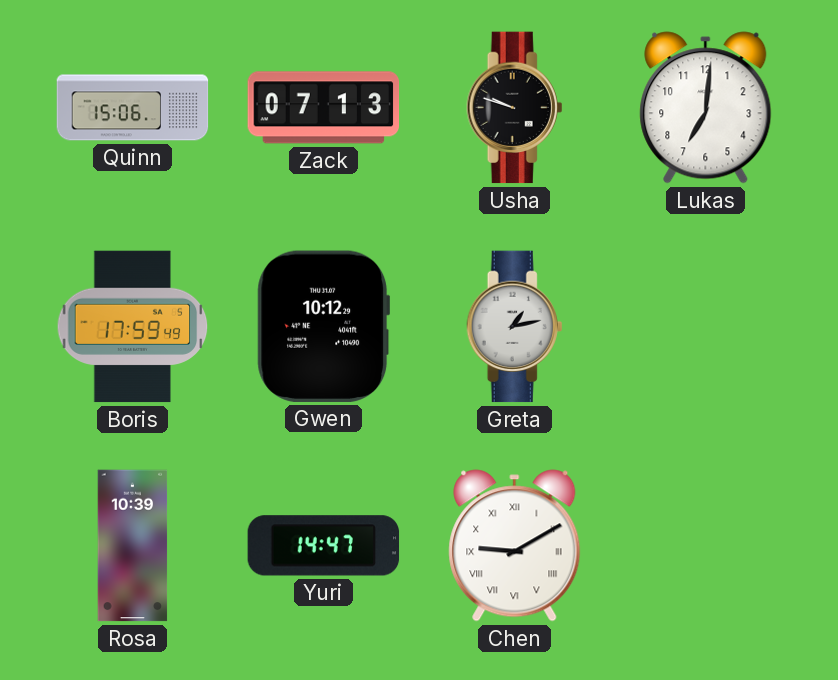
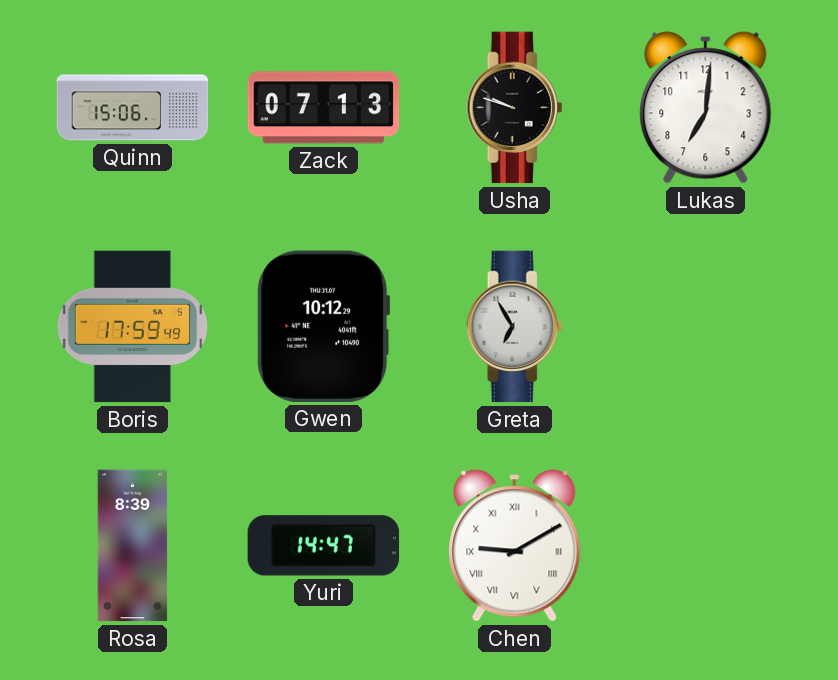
Greta: 1:13 -> 6:55
Rosa: 10:39 -> 8:39
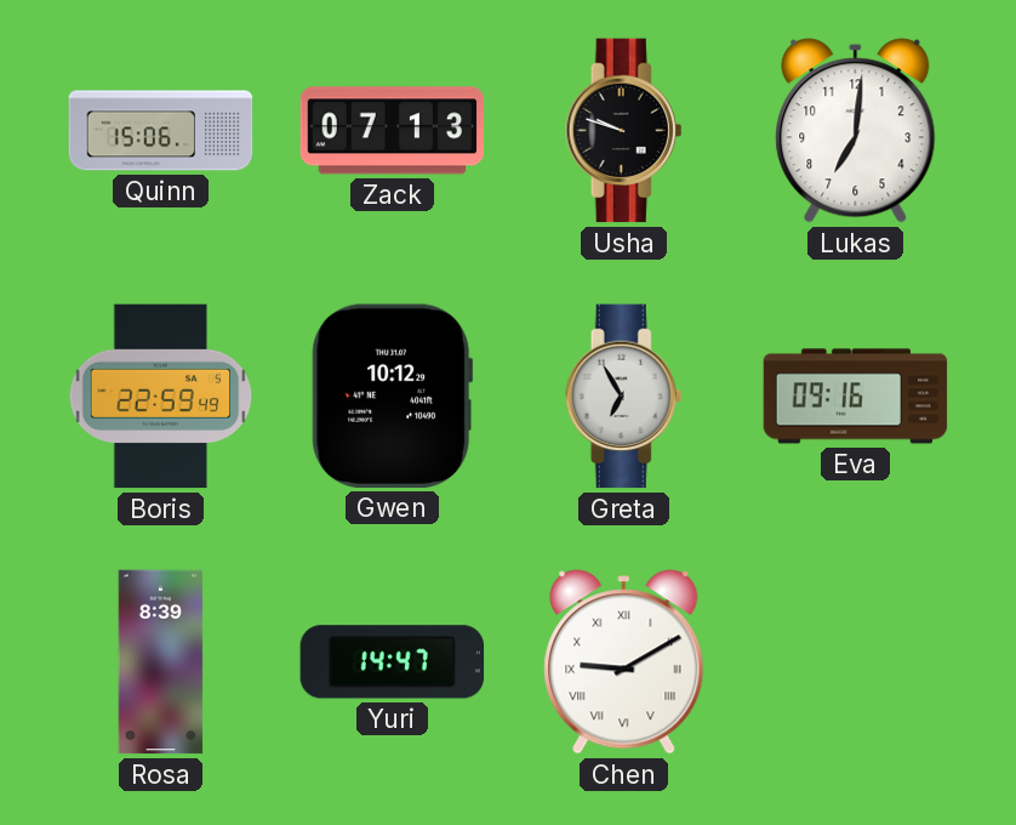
Boris: 17:59 -> 22:59
Eva: none -> 09:16
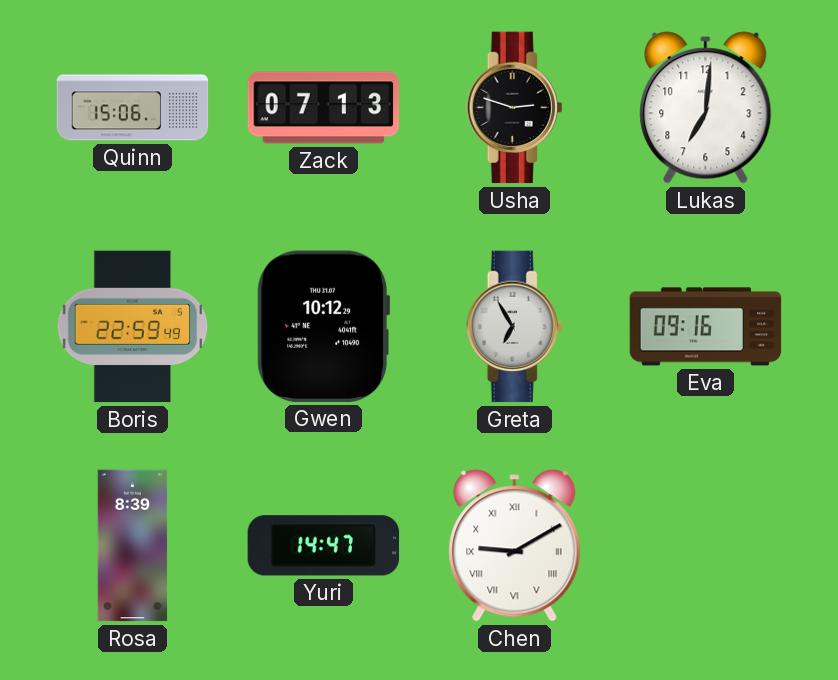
Usha: 9:48 -> 2:48
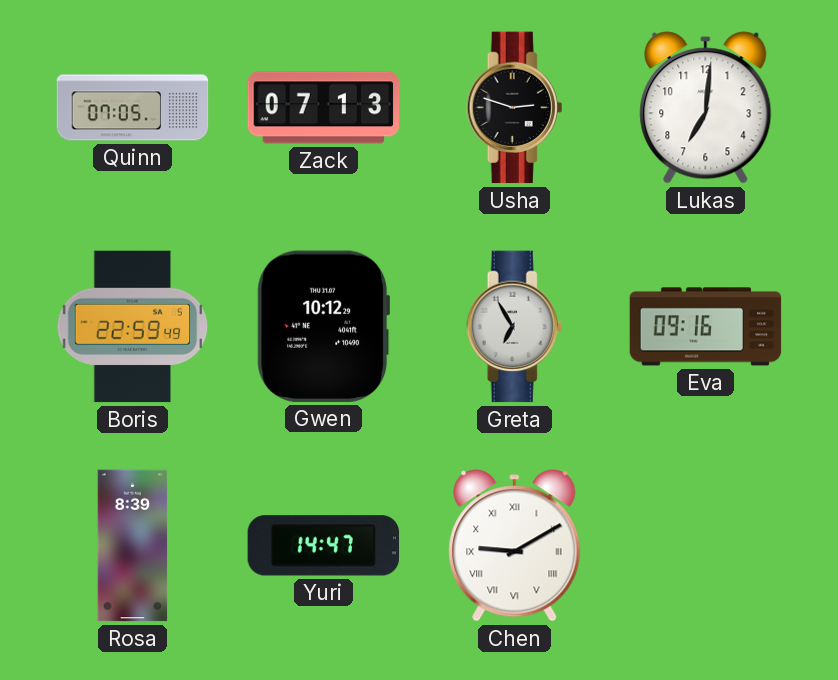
Quinn: 15:06 -> 07:05
